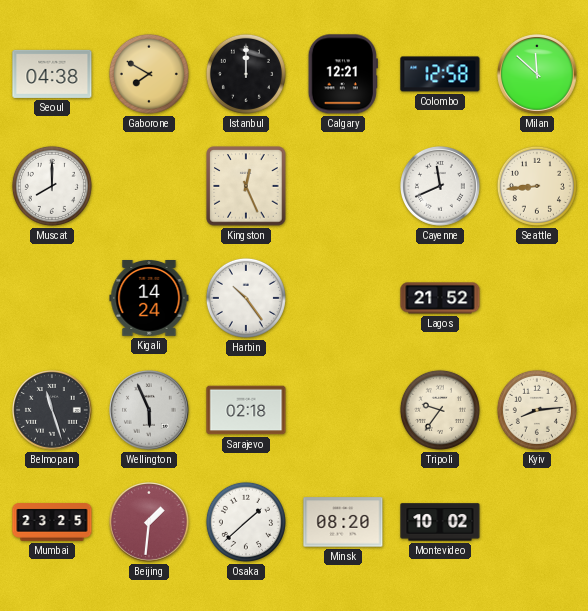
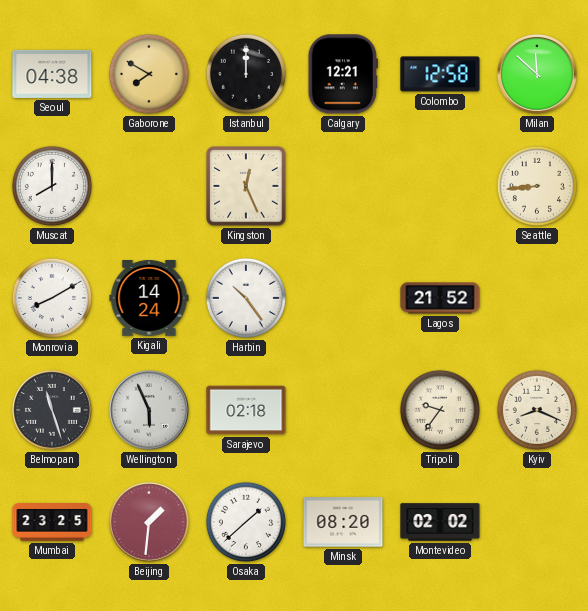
Cayenne: 11:41 -> none
Monrovia: none -> 8:10
Kyiv: 8:14 -> 8:19
Montevideo: 10:02 -> 02:02
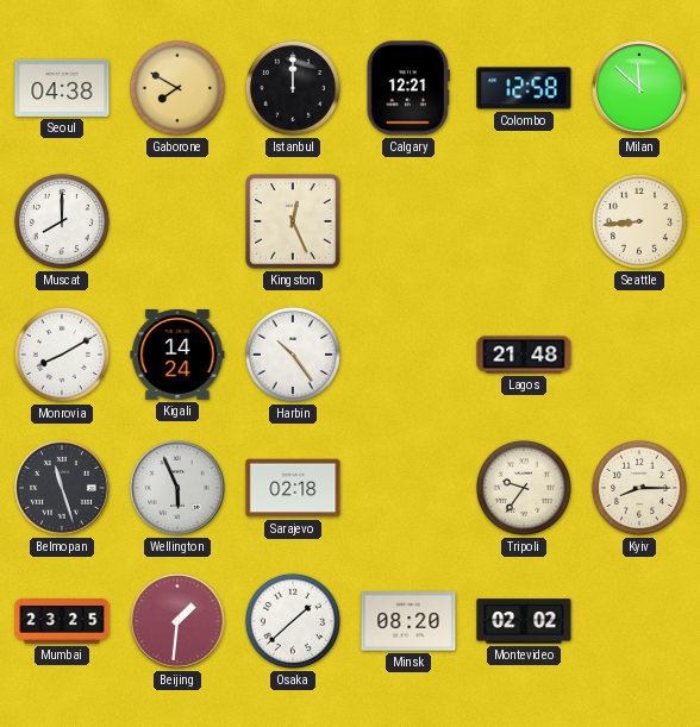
Lagos: 21:52 -> 21:48
Kyiv: 8:19 -> 8:15
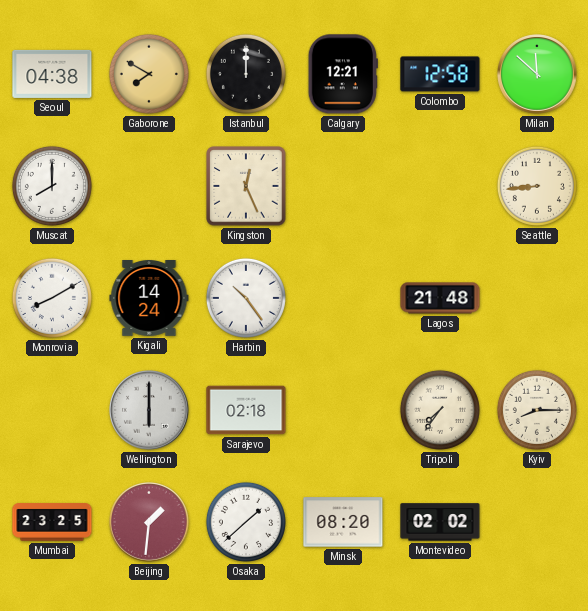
Belmopan: 11:27 -> none
Wellington: 5:56 -> 6:00
Tripoli: 9:36 -> 7:36
